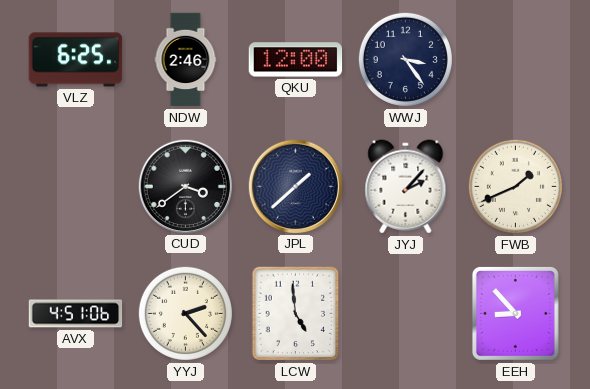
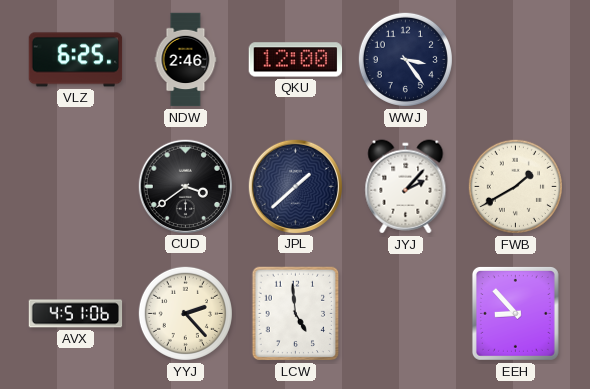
FWB: 1:41 -> 1:40
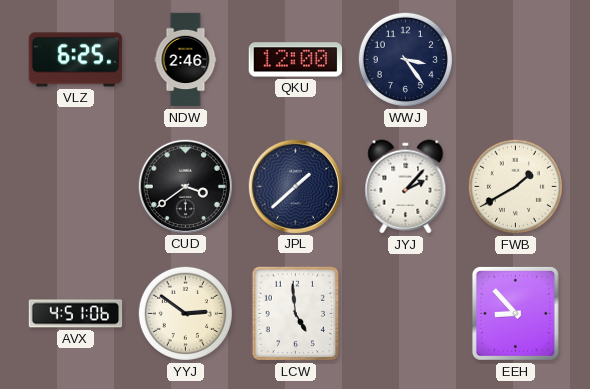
YYJ: 2:23 -> 2:51
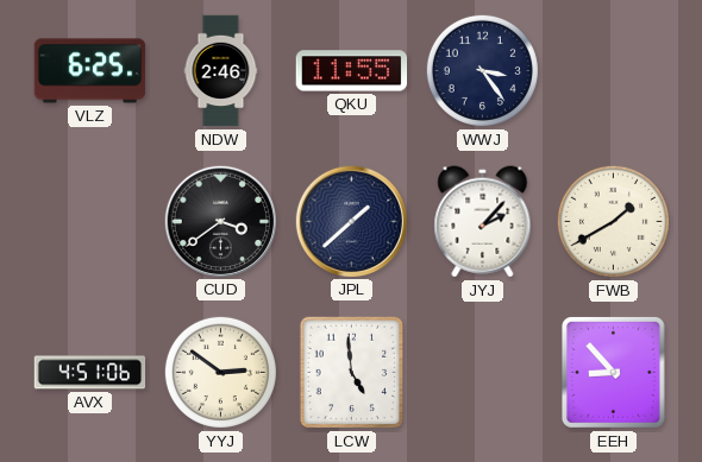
QKU: 12:00 -> 11:55
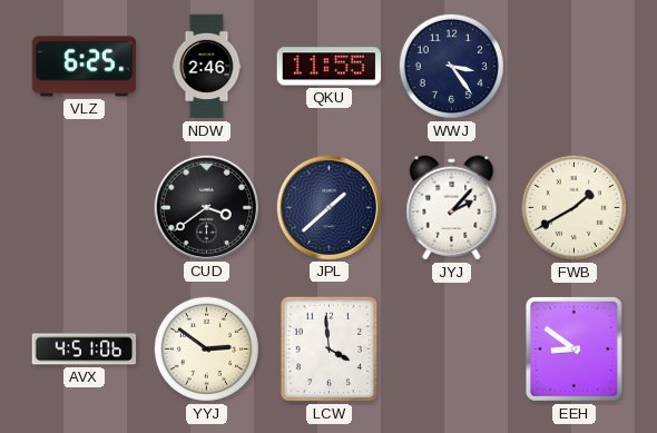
LCW: 4:59 -> 3:59
EEH: 8:53 -> 8:51
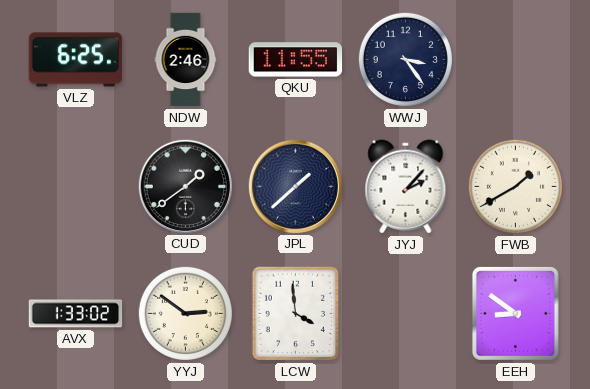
CUD: 3:39 -> 1:39
AVX: 4:51 -> 1:33
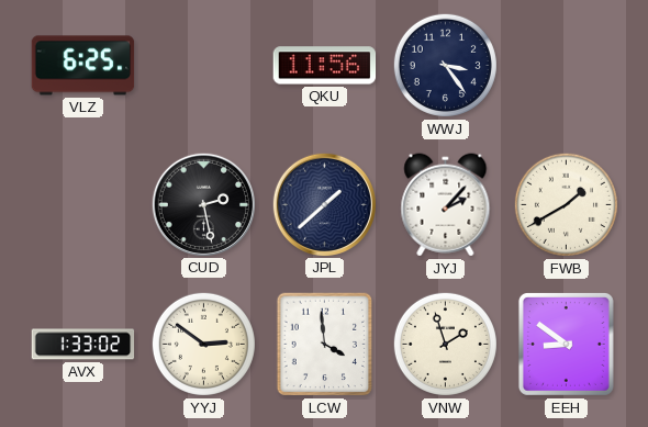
NDW: 2:46 -> none
QKU: 11:55 -> 11:56
CUD: 1:39 -> 2:28
VNW: none -> 1:57
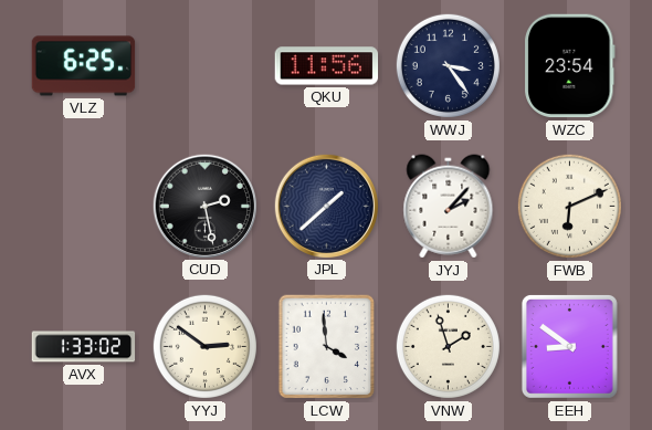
WZC: none -> 23:54
FWB: 1:40 -> 6:11
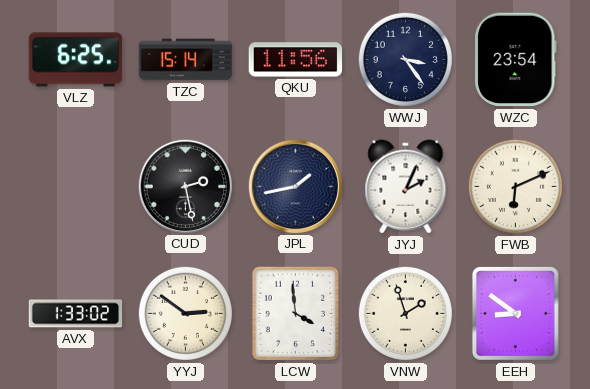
TZC: none -> 15:14
JPL: 1:38 -> 1:43
JYJ: 2:07 -> 2:04
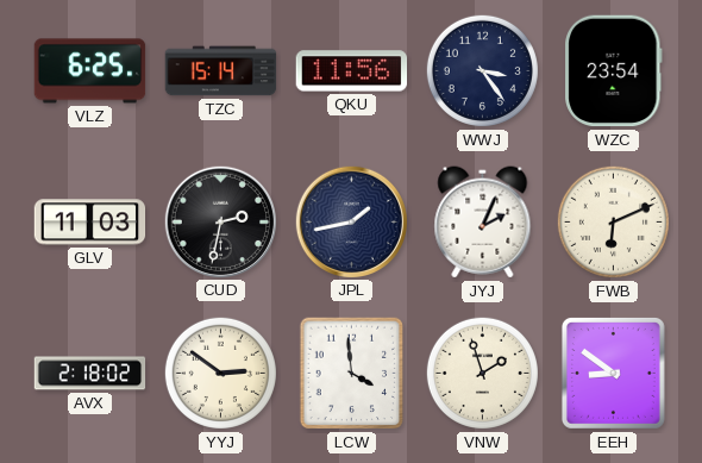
GLV: none -> 11:03
CUD: 2:28 -> 2:32
AVX: 1:33 -> 2:18
